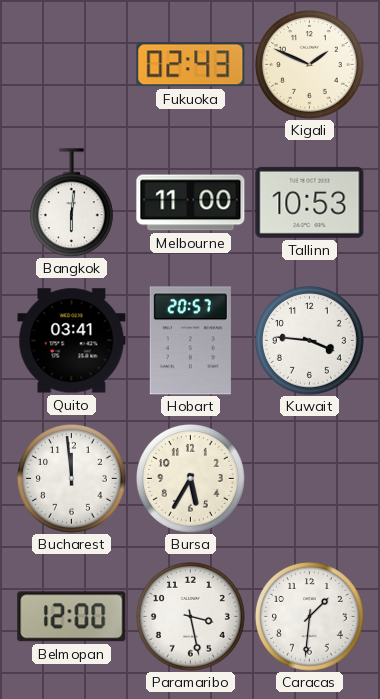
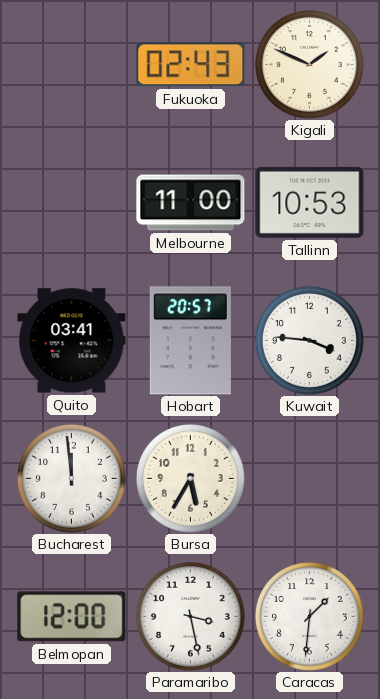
Bangkok: 6:01 -> none
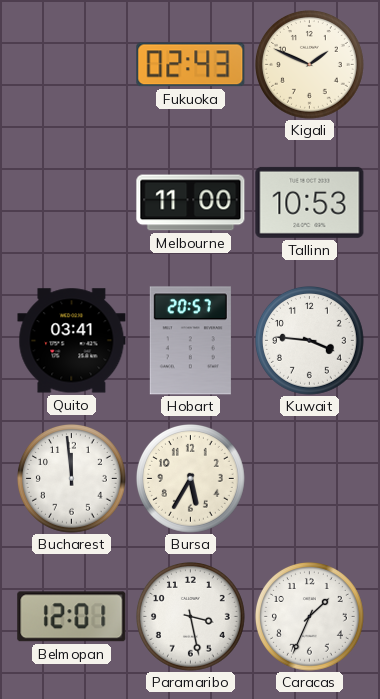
Belmopan: 12:00 -> 12:01
Caracas: 1:31 -> 1:34
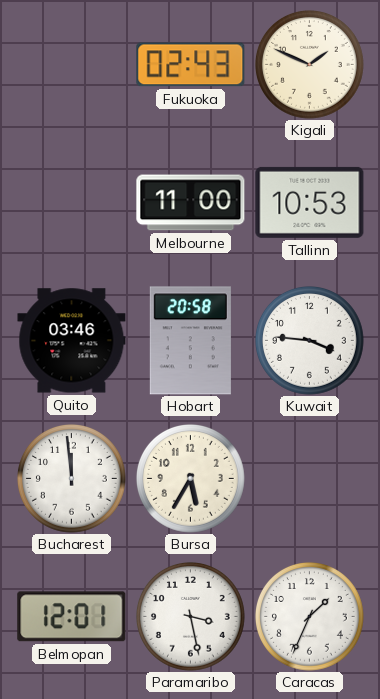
Quito: 03:41 -> 03:46
Hobart: 20:57 -> 20:58
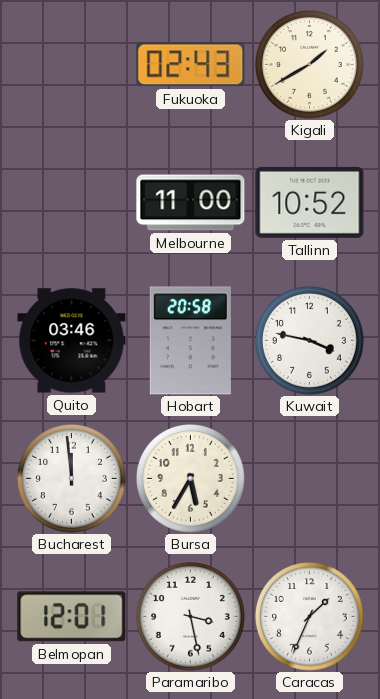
Kigali: 1:49 -> 1:40
Tallinn: 10:53 -> 10:52
Kuwait: 3:46 -> 3:47
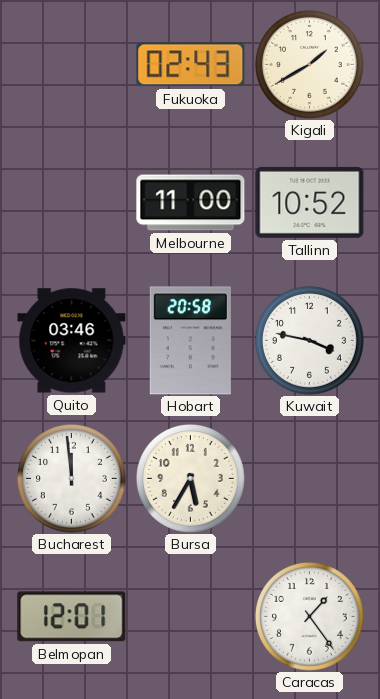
Paramaribo: 3:28 -> none
Caracas: 1:34 -> 1:24
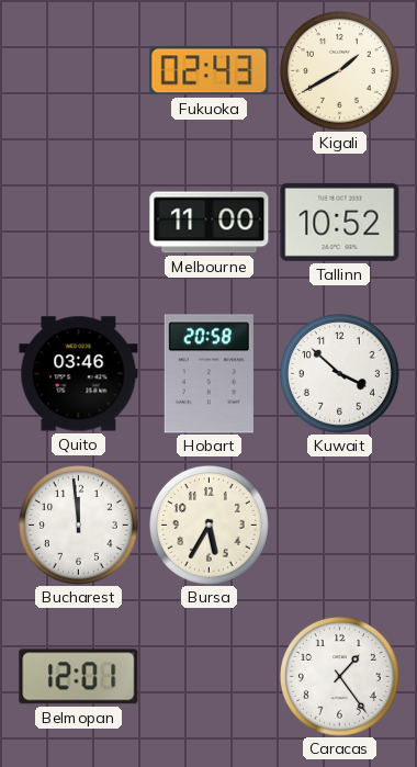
Kuwait: 3:47 -> 3:52
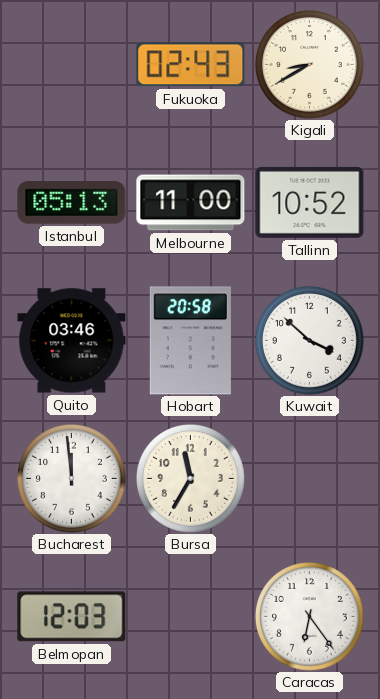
Kigali: 1:40 -> 8:40
Istanbul: none -> 05:13
Bursa: 5:35 -> 11:35
Belmopan: 12:01 -> 12:03
Caracas: 1:24 -> 6:24
